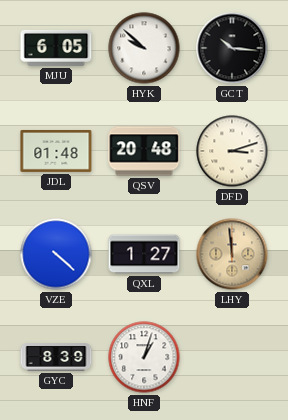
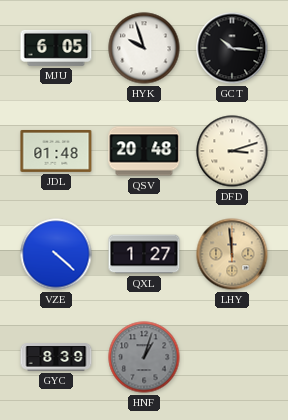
HYK: 9:52 -> 9:57
HNF dial: white -> grey
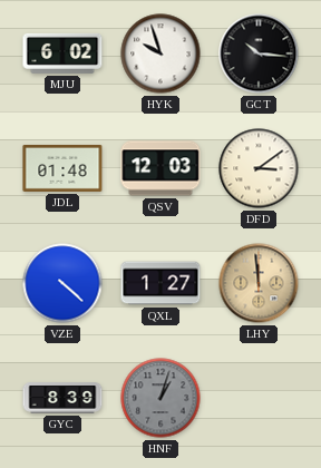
MJU: 6:05 -> 6:02
QSV: 20:48 -> 12:03
DFD: 3:12 -> 3:09
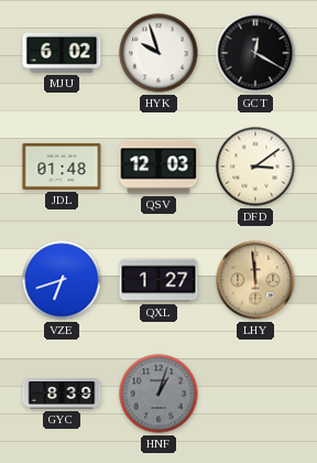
GCT: 10:16 -> 12:20
VZE: 4:22 -> 6:42
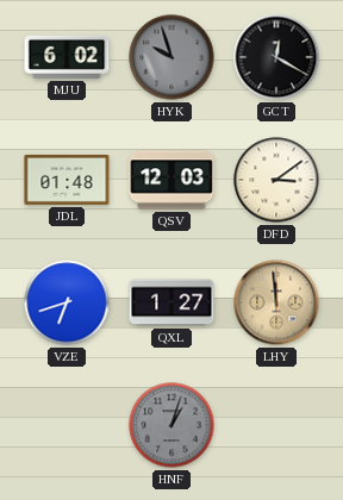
HYK dial: white -> grey
GYC: 8:39 -> none
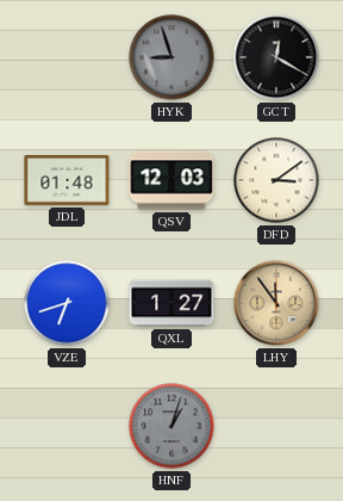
MJU: 6:02 -> none
HYK: 9:57 -> 8:57
LHY: 11:59 -> 11:54
